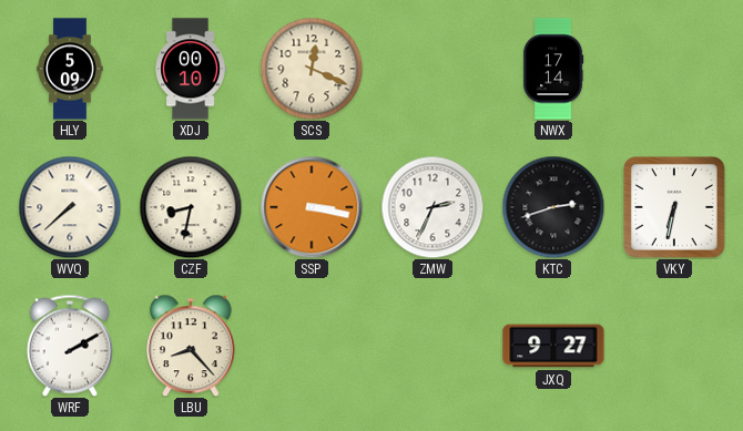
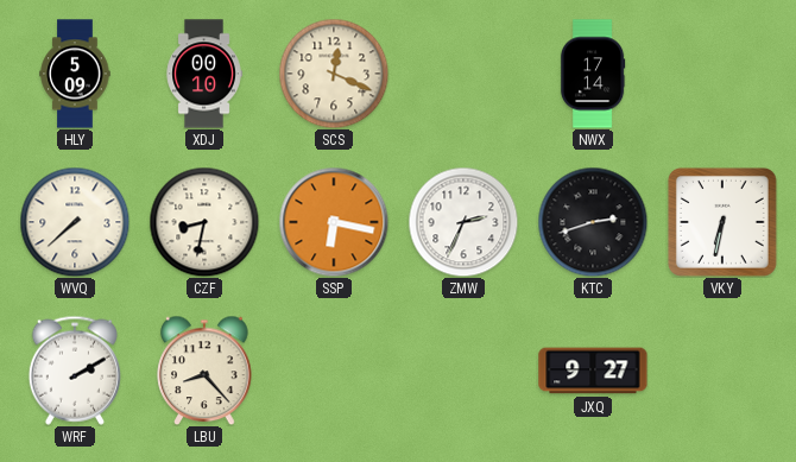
SSP: 3:17 -> 6:17
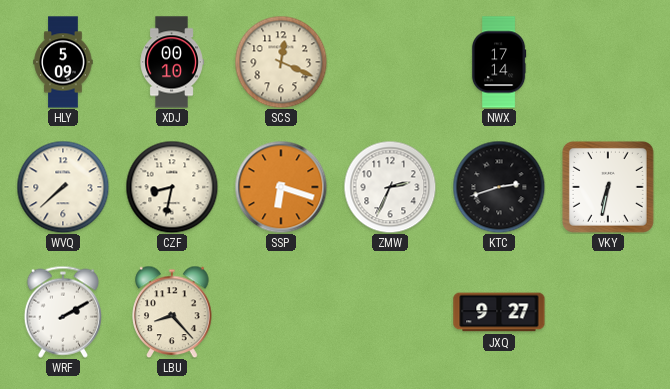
SSP: 6:17 -> 6:18
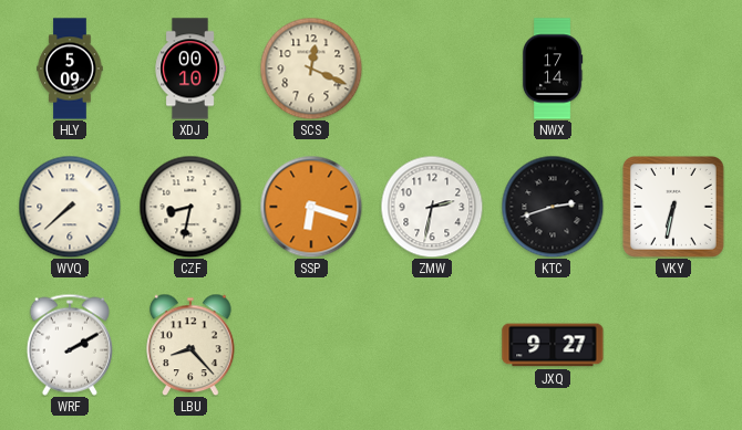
ZMW: 2:34 -> 2:32
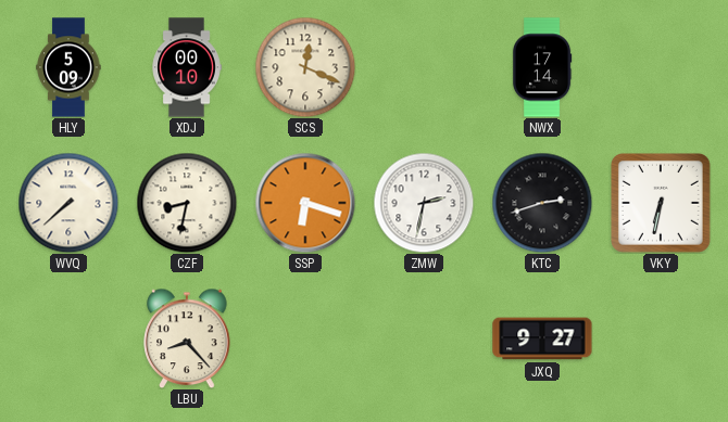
WRF: 2:10 -> none
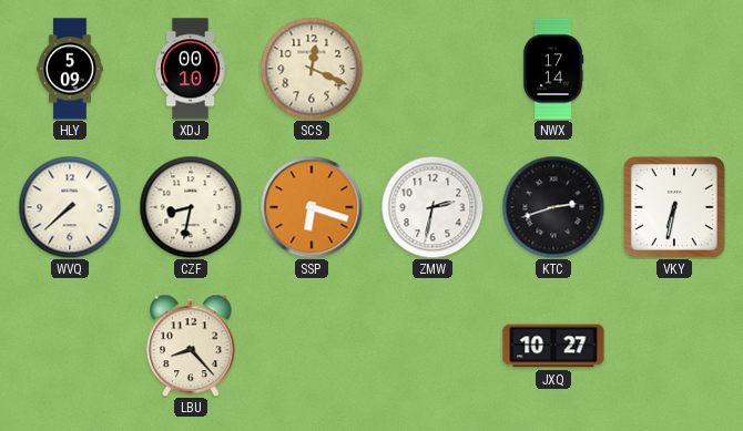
JXQ: 9:27 -> 10:27
